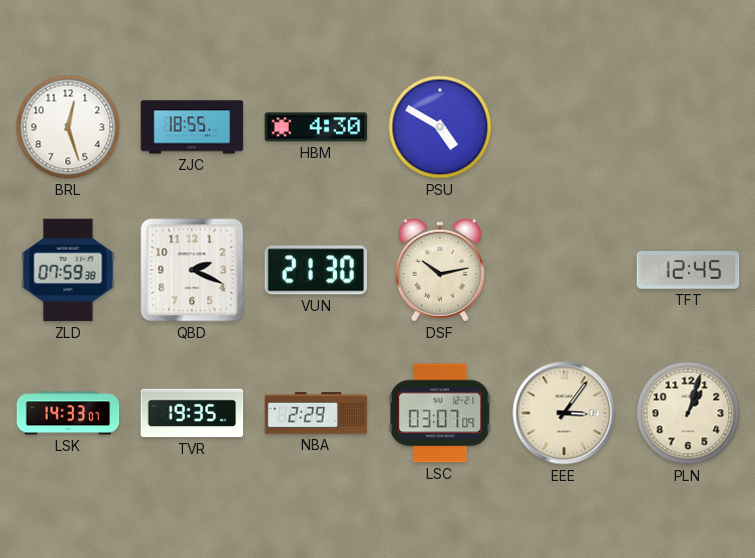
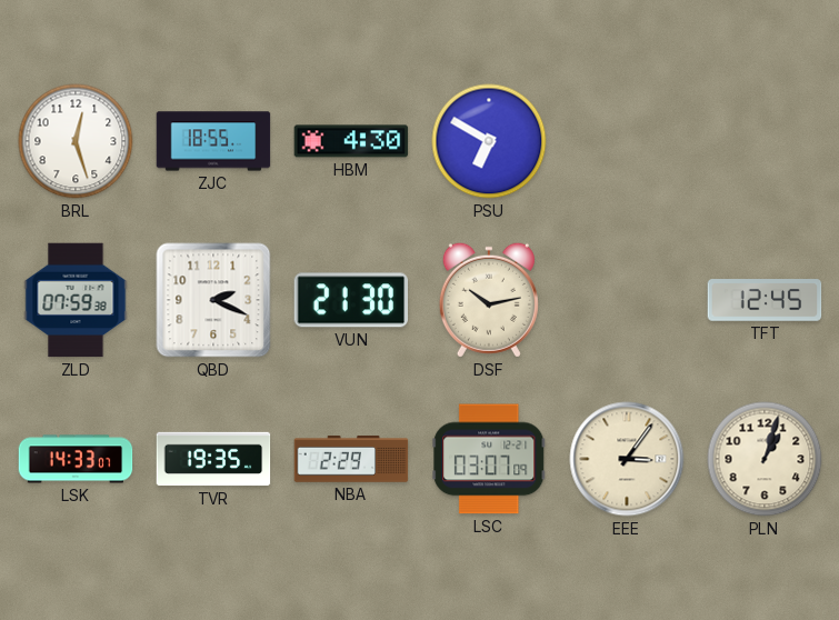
PSU: 4:50 -> 6:50
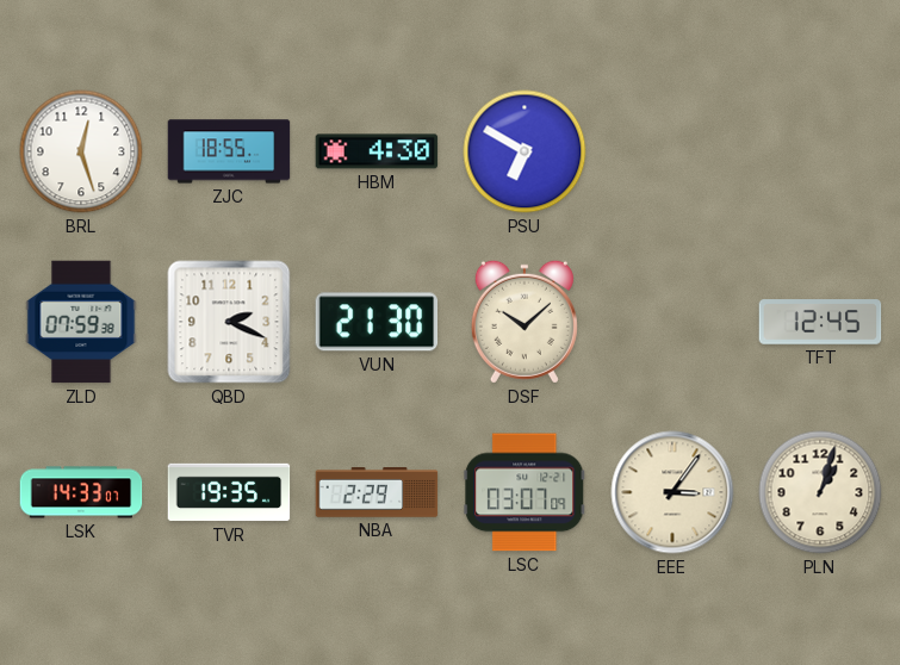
DSF: 10:13 -> 10:08
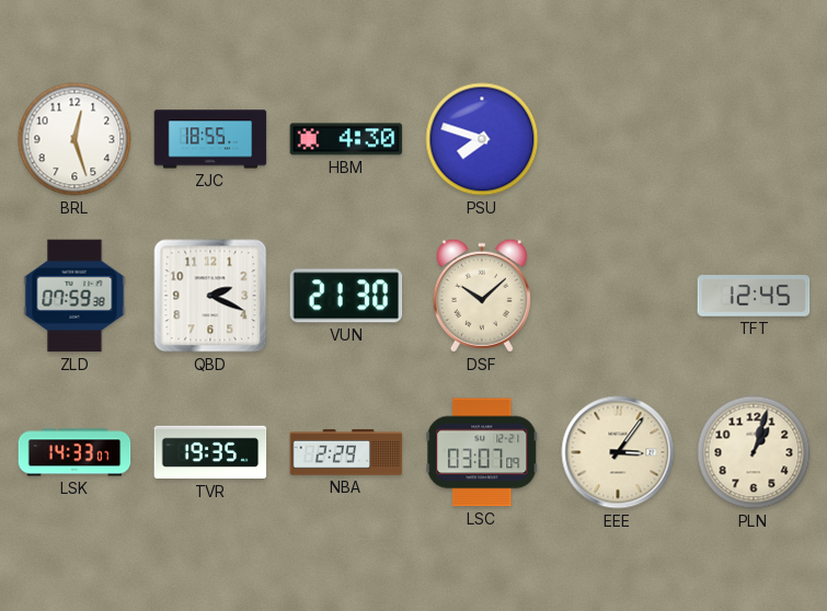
PSU: 6:50 -> 7:48
